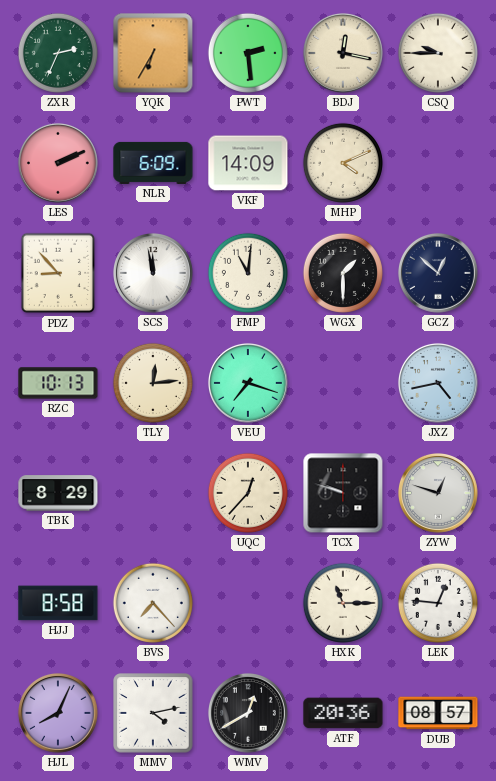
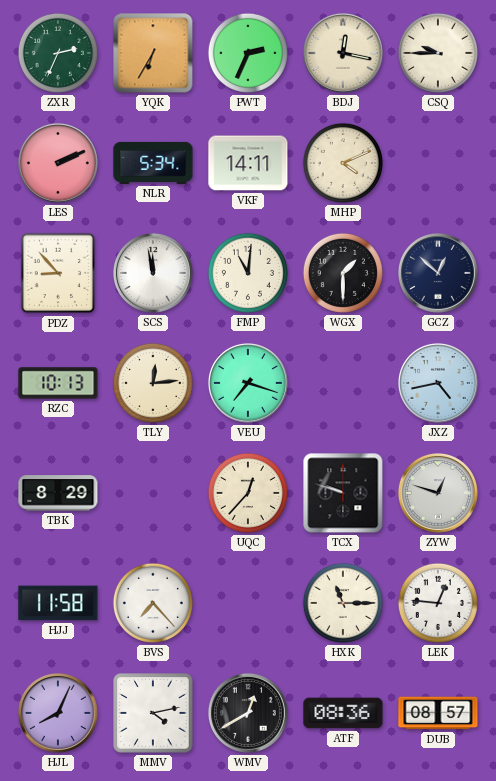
PWT: 2:29 -> 2:34
NLR: 6:09 -> 5:34
VKF: 14:09 -> 14:11
HJJ: 8:58 -> 11:58
ATF: 20:36 -> 08:36
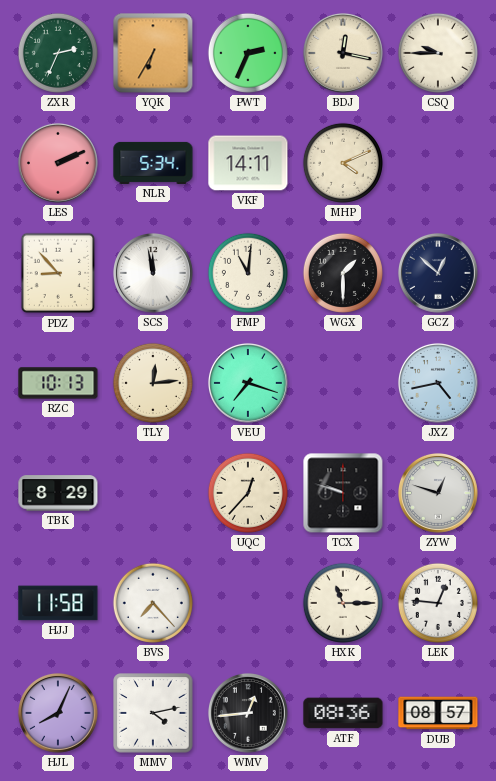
WMV: 12:40 -> 12:44
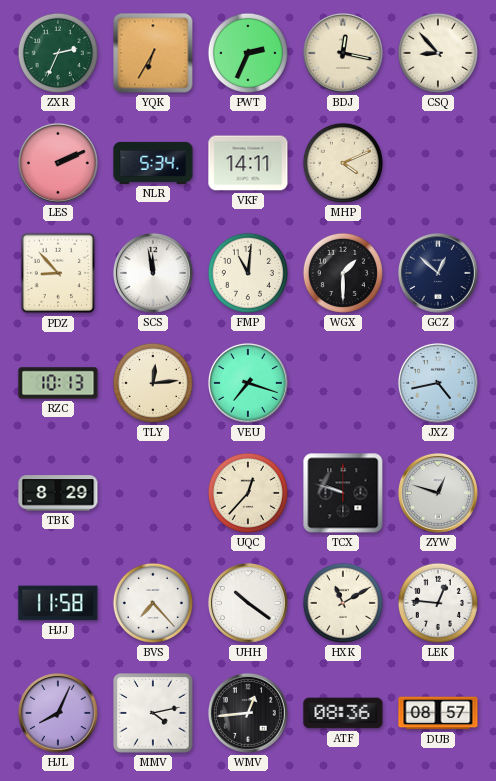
CSQ: 9:45 -> 8:53
UHH: none -> 10:21
HXK: 11:15 -> 11:10
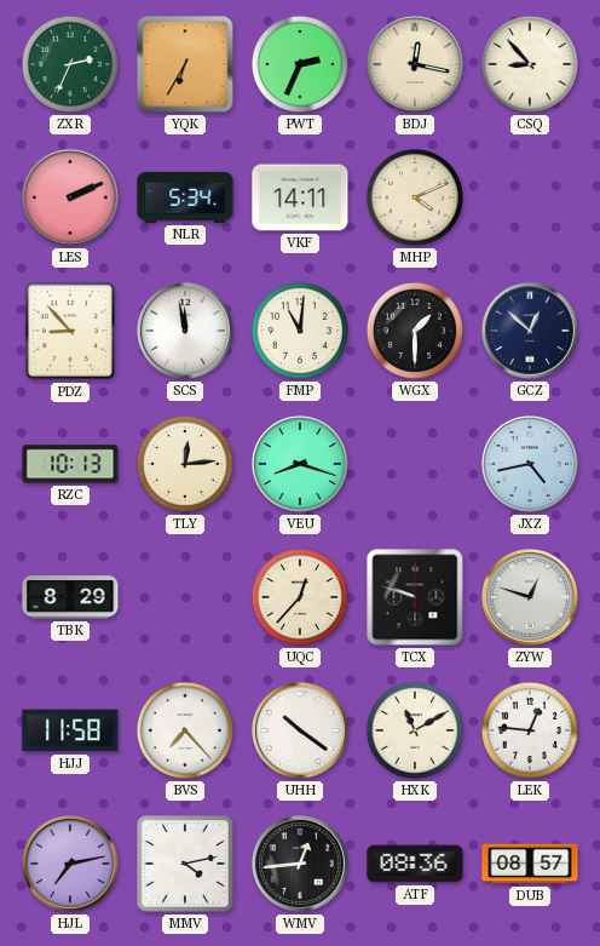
VEU: 7:18 -> 8:18
HJL: 8:04 -> 7:13
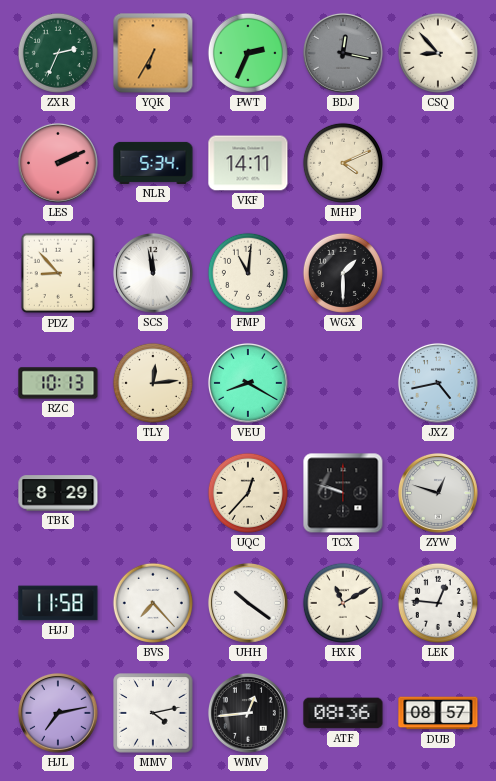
BDJ dial: cream -> grey
GCZ: 12:52 -> none
VEU: 8:18 -> 8:20
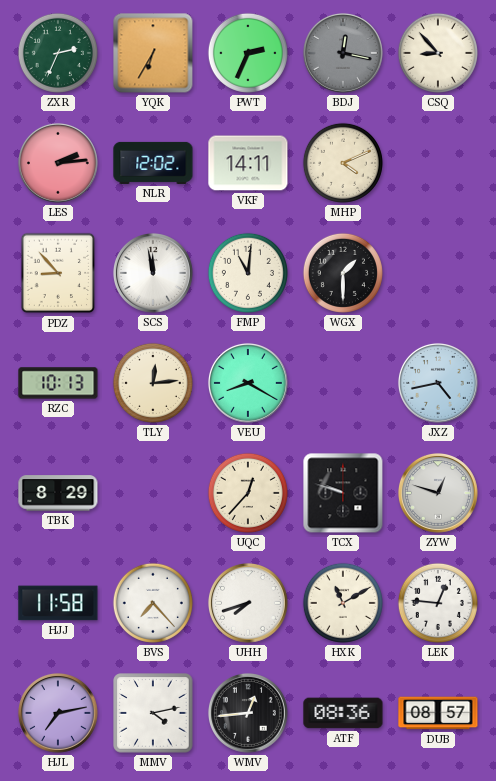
LES: 2:11 -> 2:14
NLR: 5:34 -> 12:02
UHH: 10:21 -> 7:42
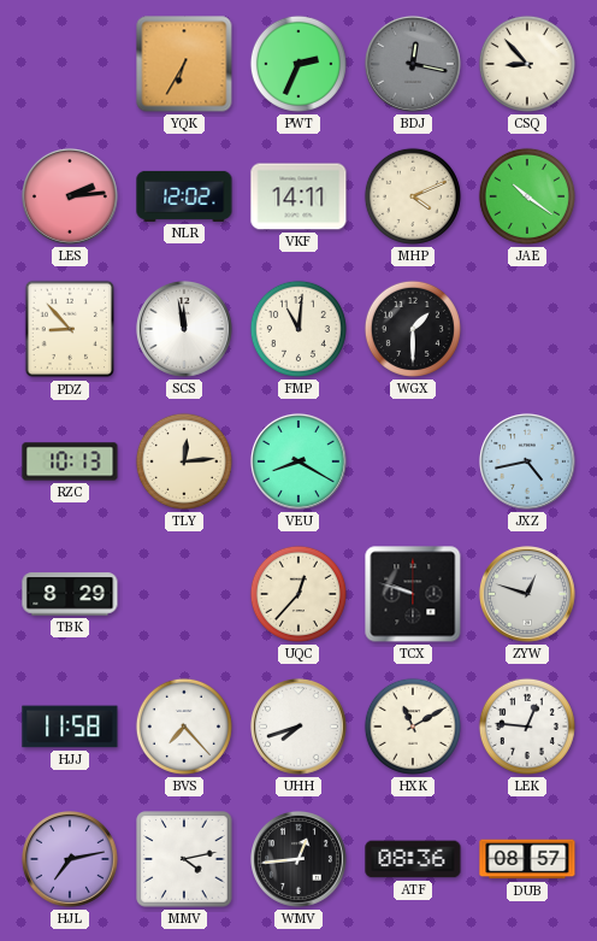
ZXR: 2:34 -> none
JAE: none -> 10:21
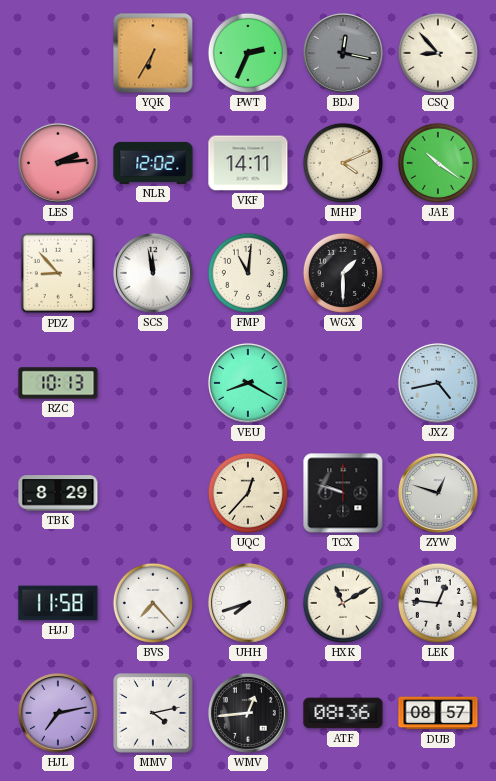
TLY: 12:14 -> none
